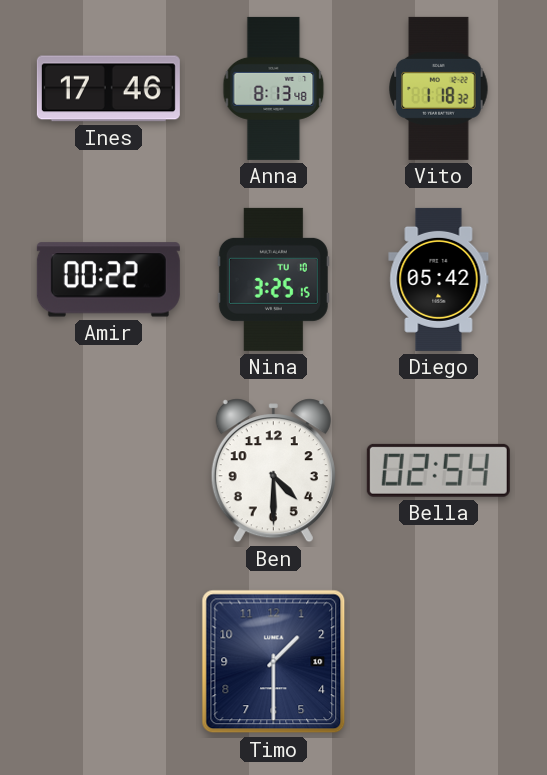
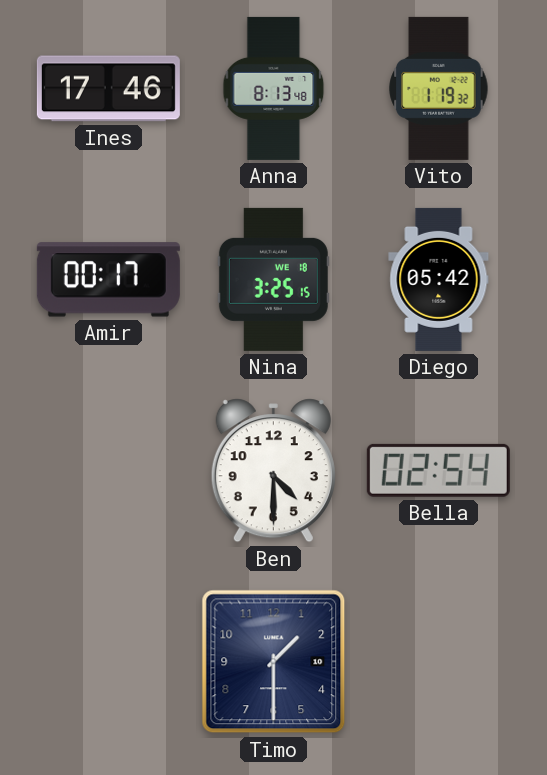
Vito: 1:18 -> 1:19
Amir: 00:22 -> 00:17
Nina date: TU 10 -> WE 18
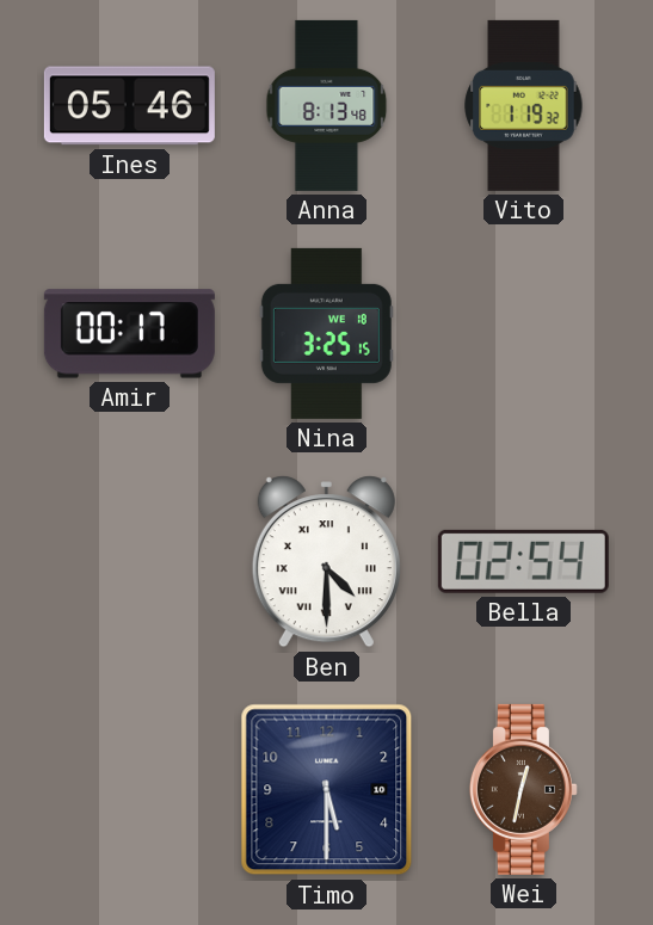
Ines: 17:46 -> 05:46
Diego: 05:42 -> none
Ben numerals: Arabic -> Roman
Timo: 1:30 -> 5:30
Wei: none -> 12:32
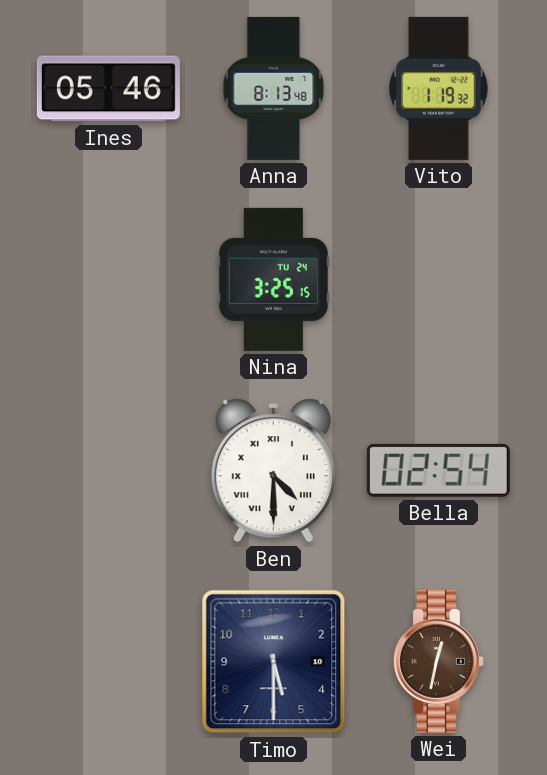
Amir: 00:17 -> none
Nina date: WE 18 -> TU 24
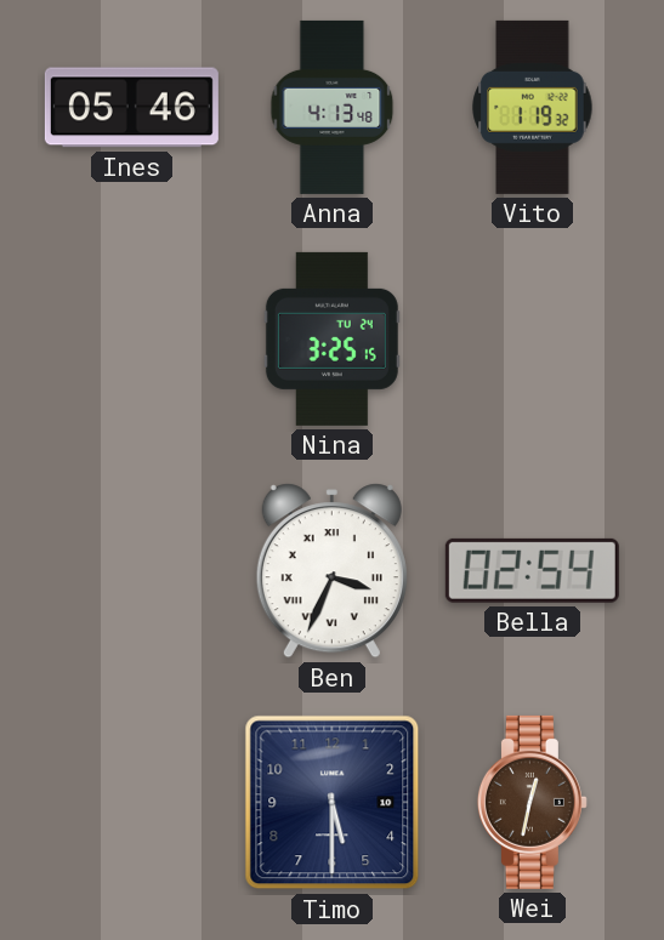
Anna: 8:13 -> 4:13
Ben: 4:30 -> 3:34
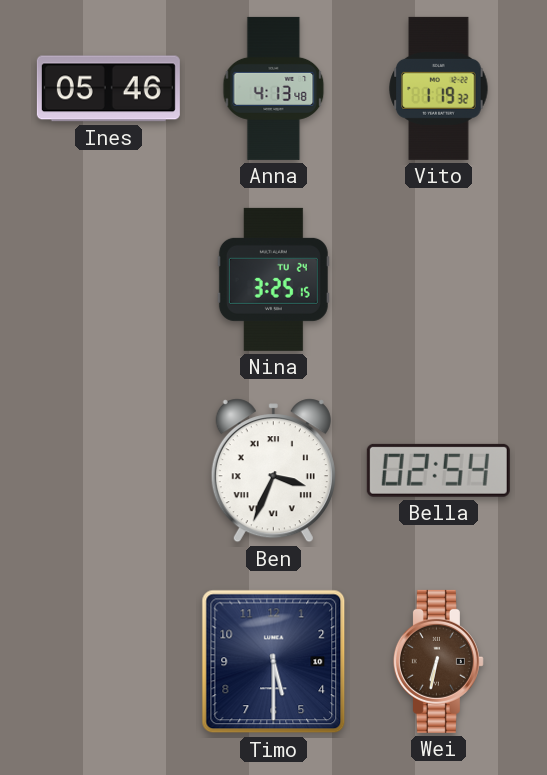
Wei: 12:32 -> 6:32
